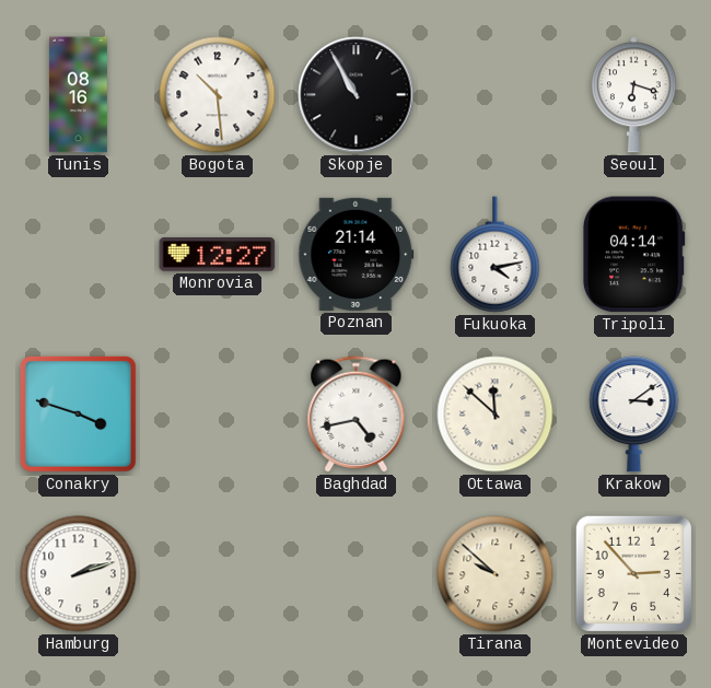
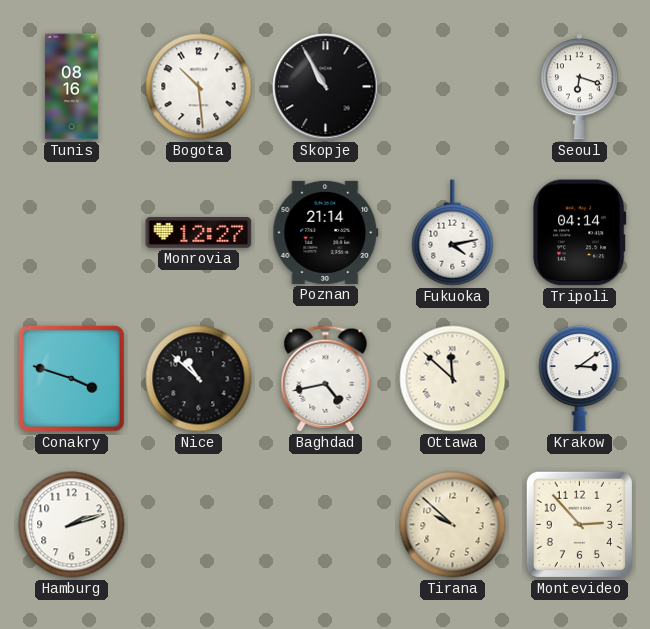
Nice: none -> 10:52
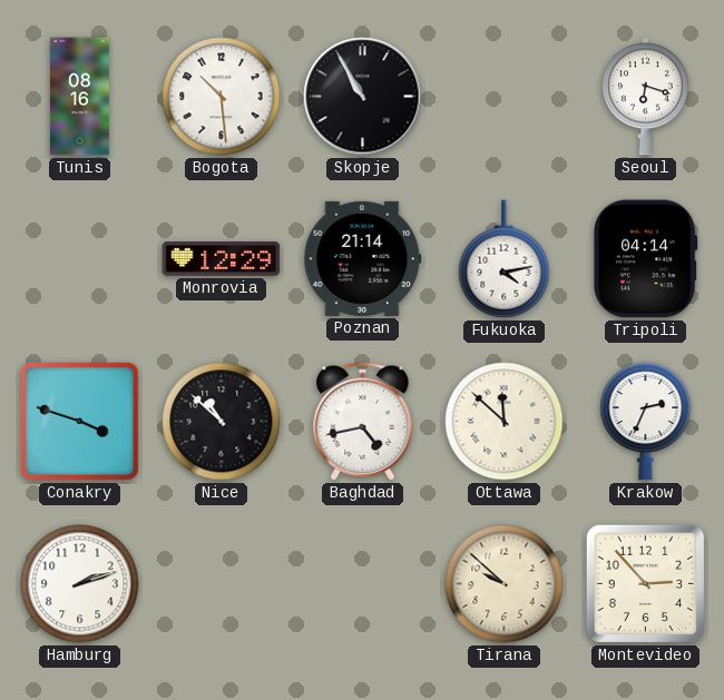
Monrovia: 12:27 -> 12:29
Krakow: 3:09 -> 2:34
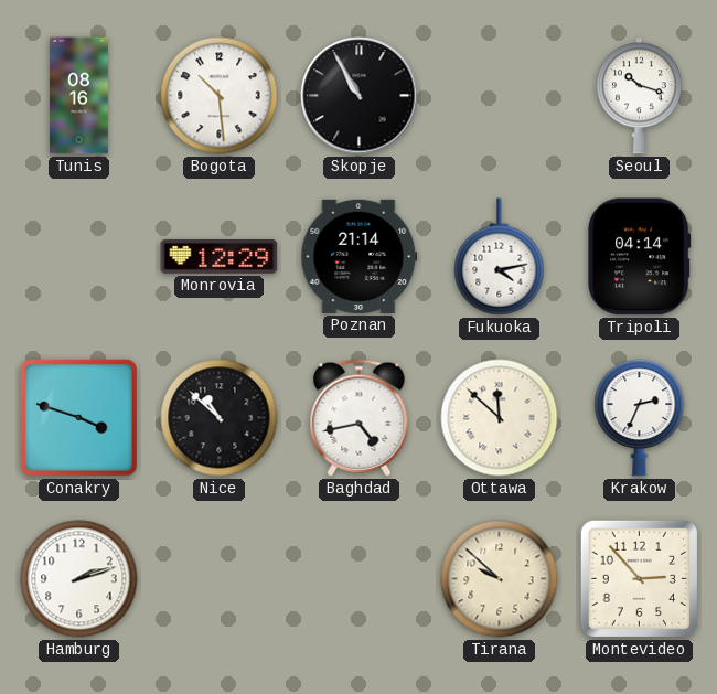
Seoul: 6:18 -> 10:18
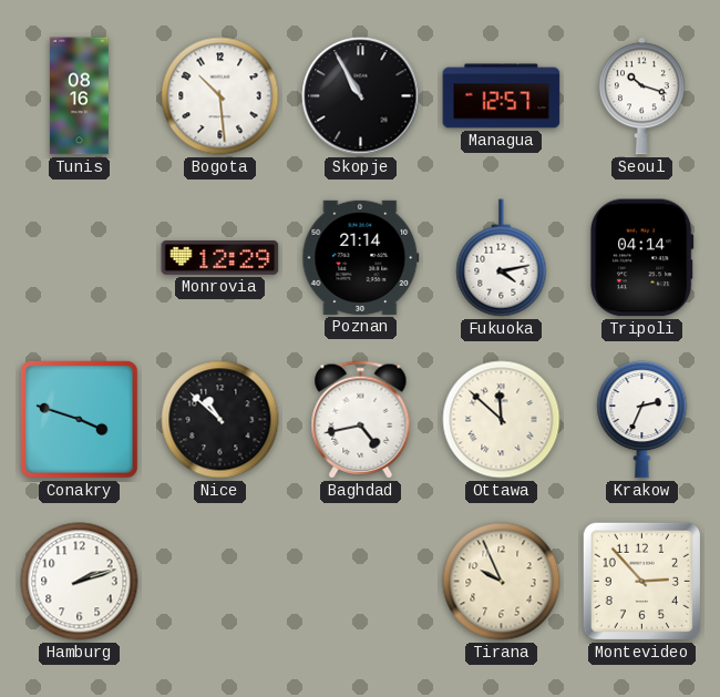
Managua: none -> 12:57
Tirana: 9:52 -> 9:56
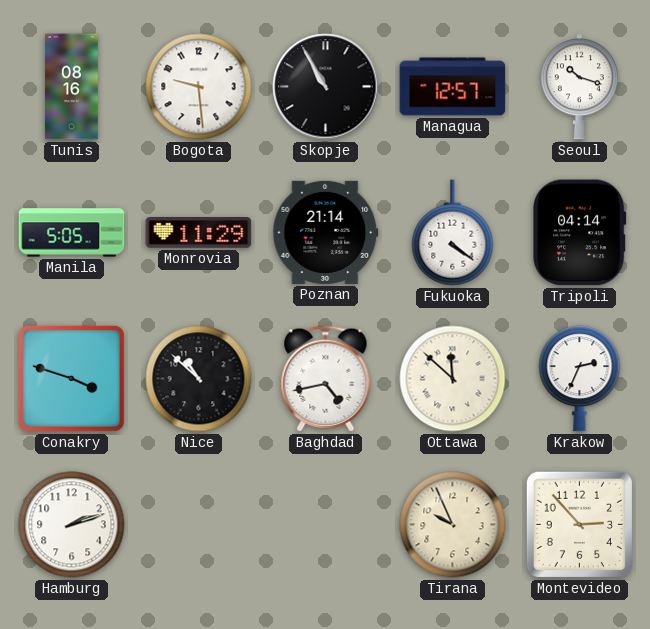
Bogota: 10:29 -> 9:29
Manila: none -> 5:05
Monrovia: 12:29 -> 11:29
Fukuoka: 4:13 -> 4:21
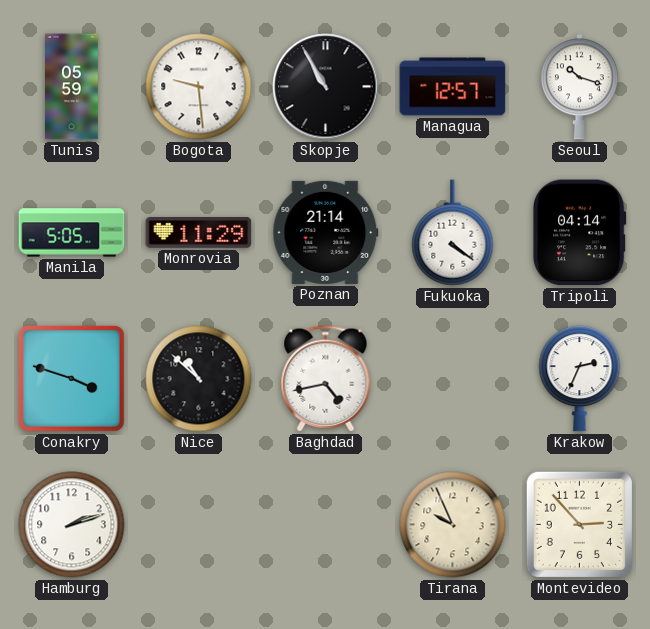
Tunis: 08:16 -> 05:59
Ottawa: 11:52 -> none
